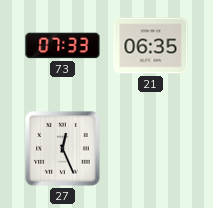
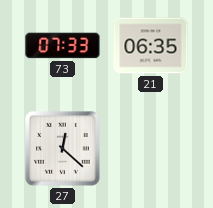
27: 12:26 -> 12:22
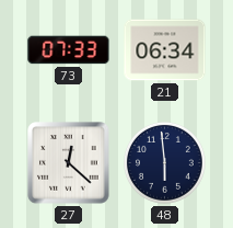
21: 06:35 -> 06:34
48: none -> 5:59
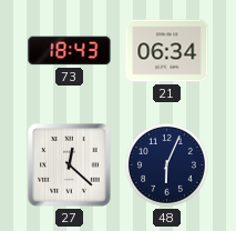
73: 07:33 -> 18:43
48: 5:59 -> 6:04
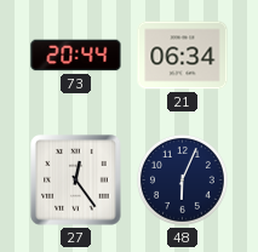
73: 18:43 -> 20:44
27: 12:22 -> 12:24
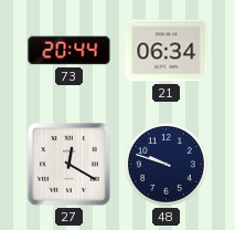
27: 12:24 -> 12:20
48: 6:04 -> 9:48
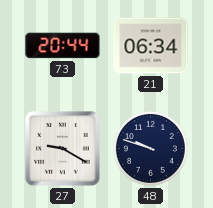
27: 12:20 -> 9:20
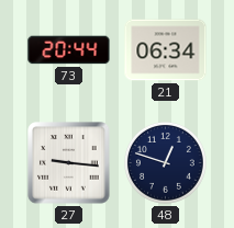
27: 9:20 -> 9:16
48: 9:48 -> 12:48
